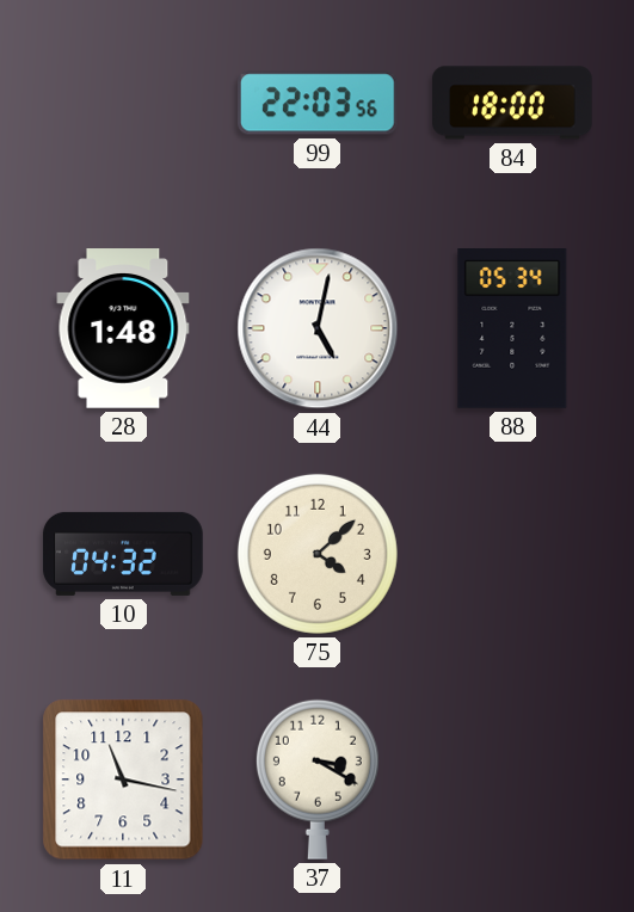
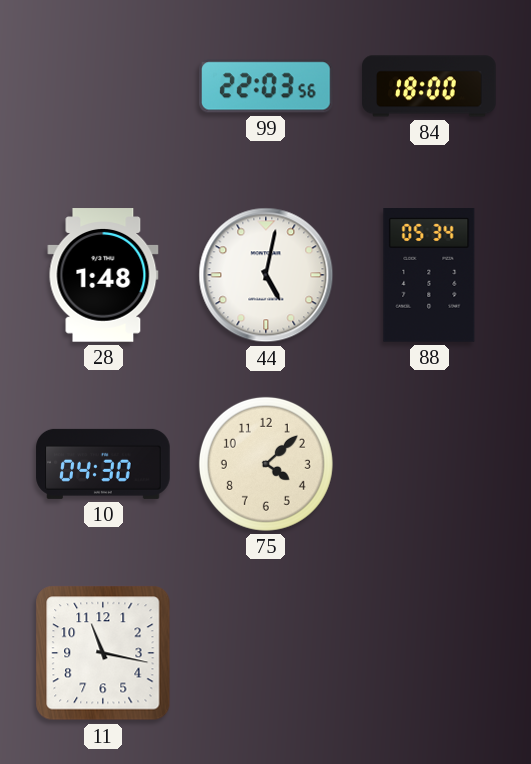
10: 04:32 -> 04:30
37: 3:20 -> none
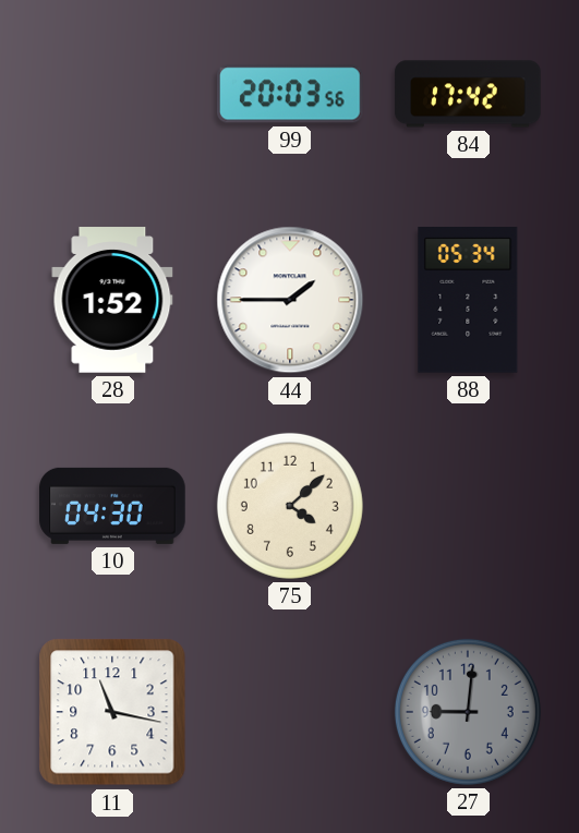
99: 22:03 -> 20:03
84: 18:00 -> 17:42
28: 1:48 -> 1:52
44: 5:02 -> 1:45
27: none -> 9:01
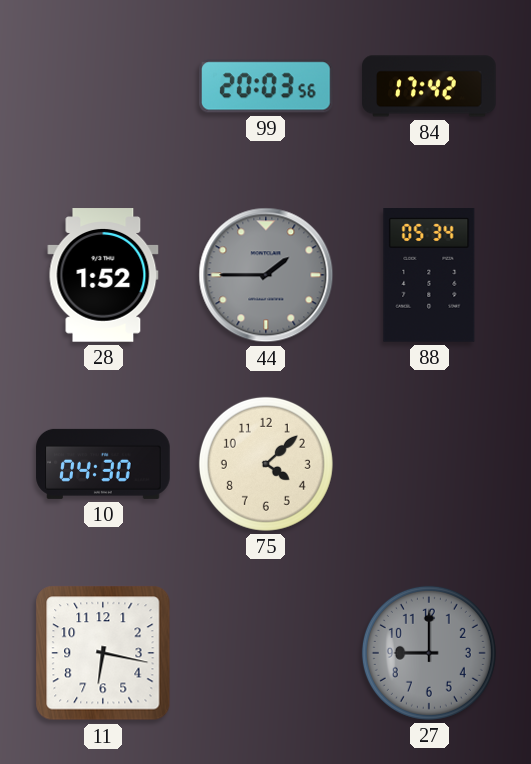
44 dial: white -> grey
11: 11:17 -> 6:17
27: 9:01 -> 9:00
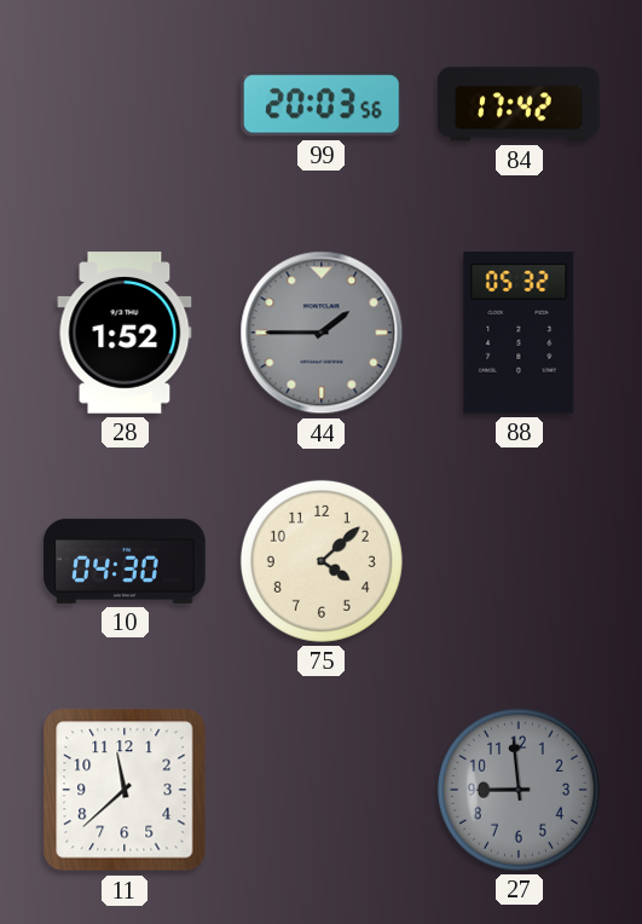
88: 05:34 -> 05:32
11: 6:17 -> 11:38
27: 9:00 -> 8:59
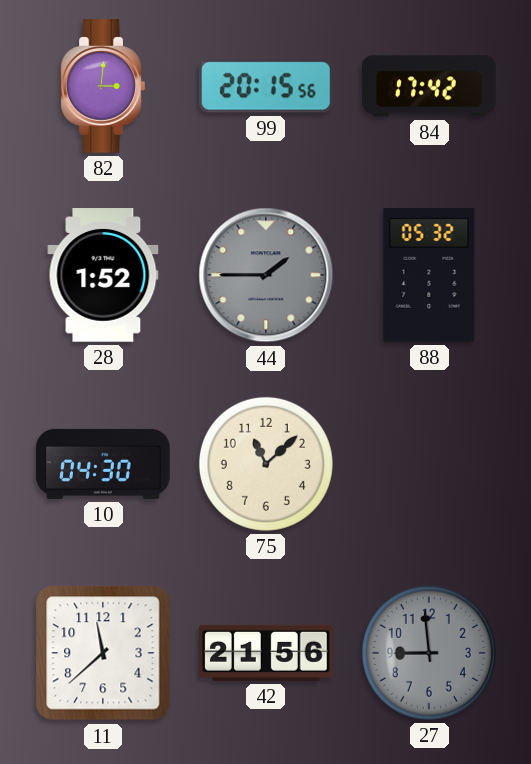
82: none -> 3:01
99: 20:03 -> 20:15
75: 4:08 -> 11:08
42: none -> 21:56
